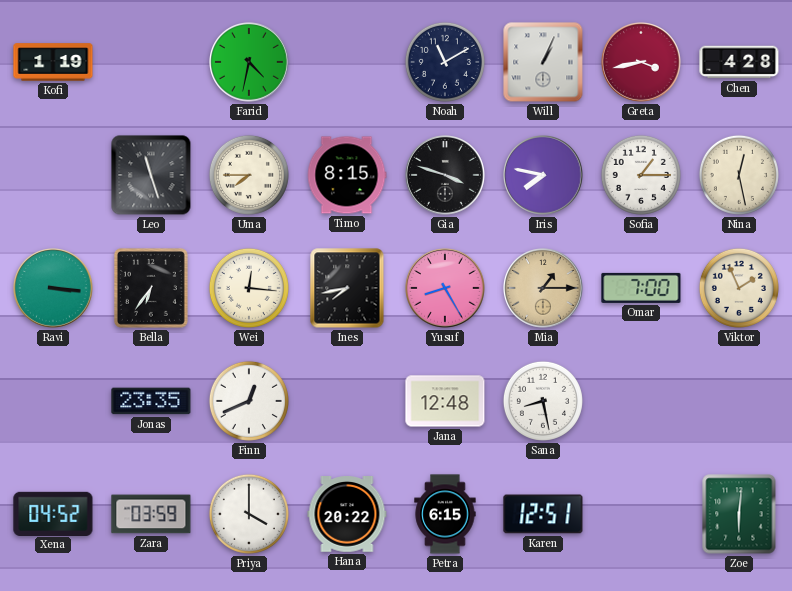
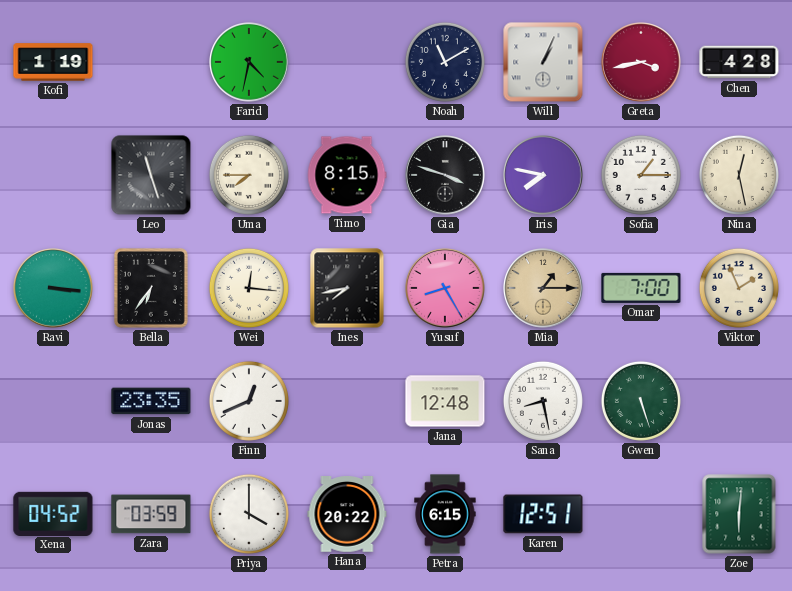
Gwen: none -> 5:27
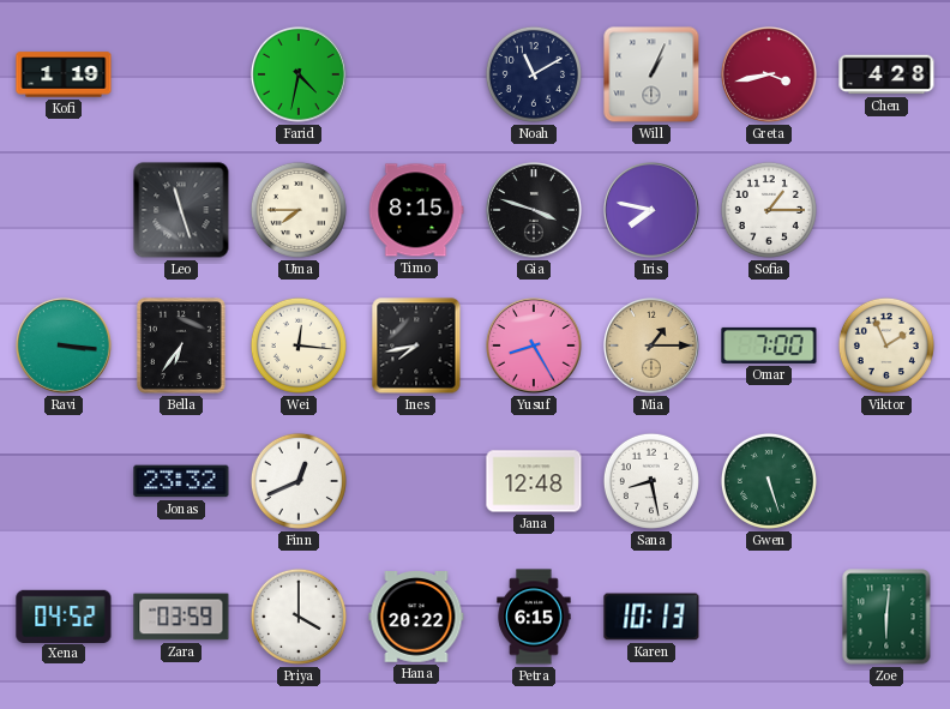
Nina: 12:28 -> none
Jonas: 23:35 -> 23:32
Karen: 12:51 -> 10:13
